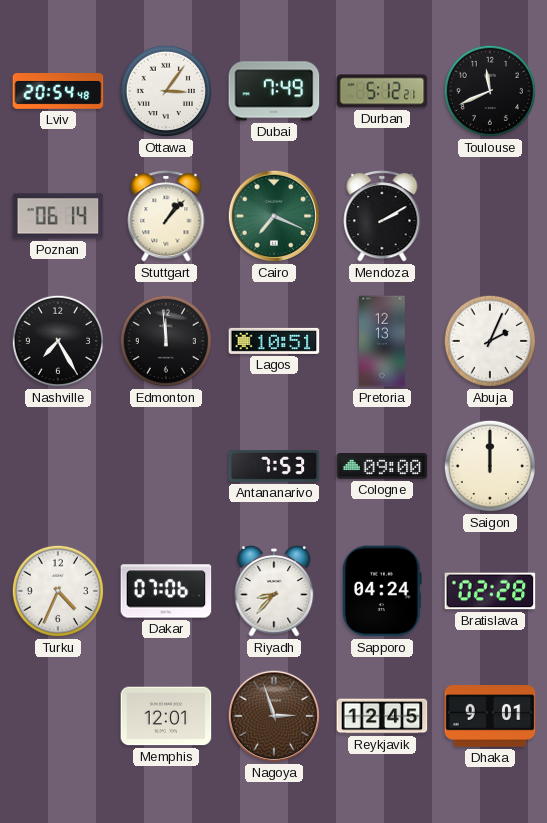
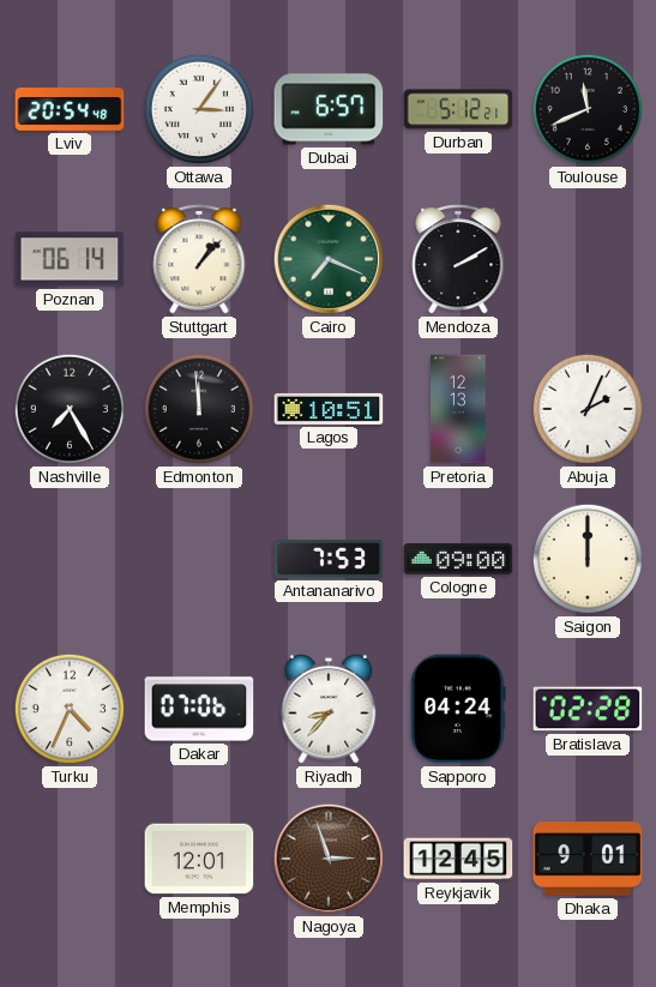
Dubai: 7:49 -> 6:57
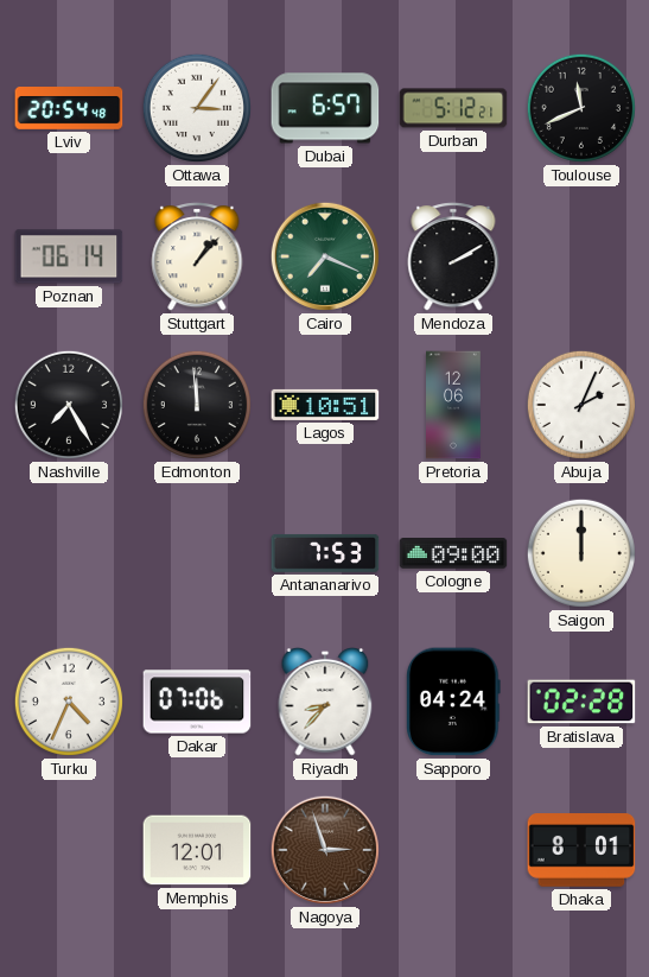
Pretoria: 12:13 -> 12:06
Reykjavik: 12:45 -> none
Dhaka: 9:01 -> 8:01
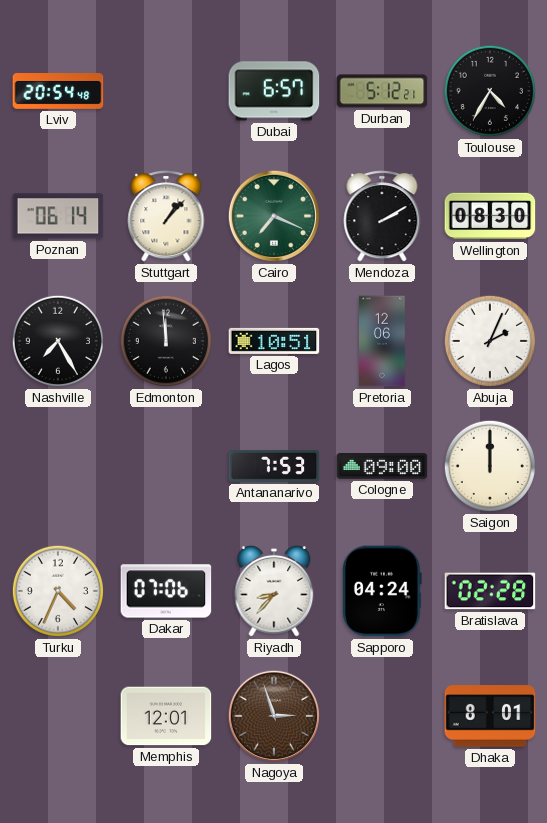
Ottawa: 3:06 -> none
Toulouse: 11:41 -> 4:35
Wellington: none -> 08:30
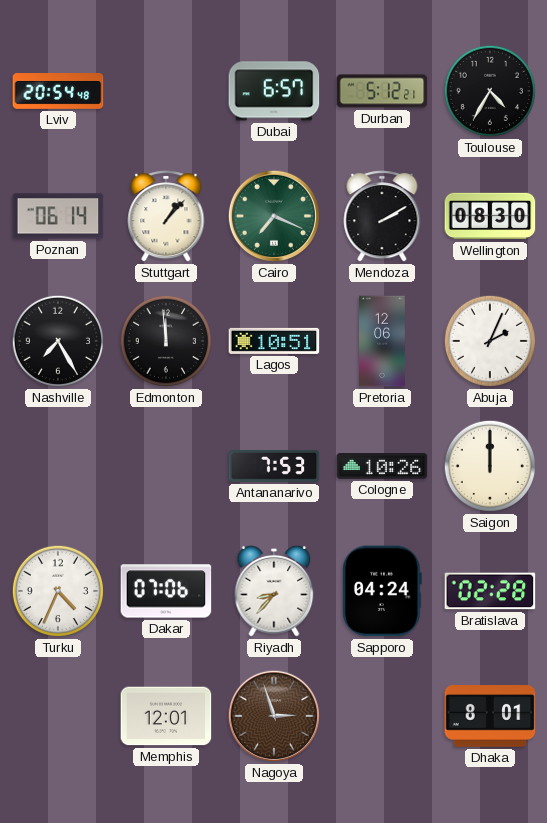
Cologne: 09:00 -> 10:26
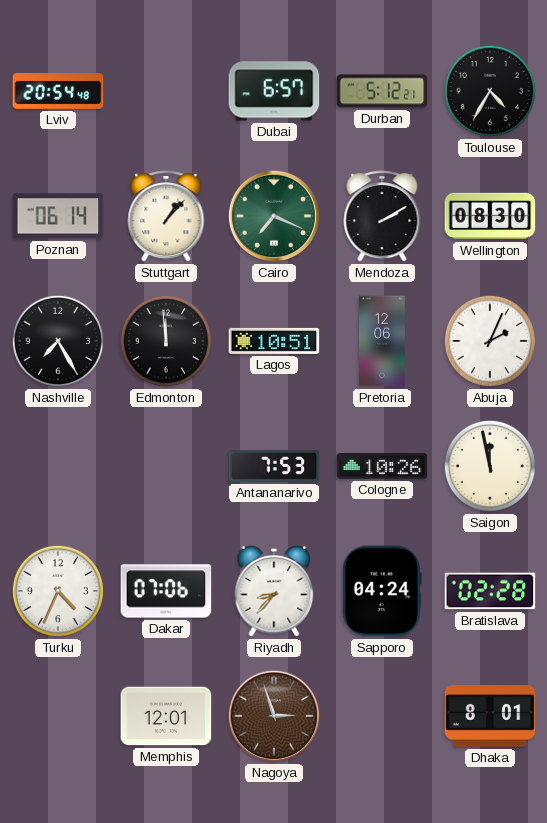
Saigon: 12:00 -> 11:58
